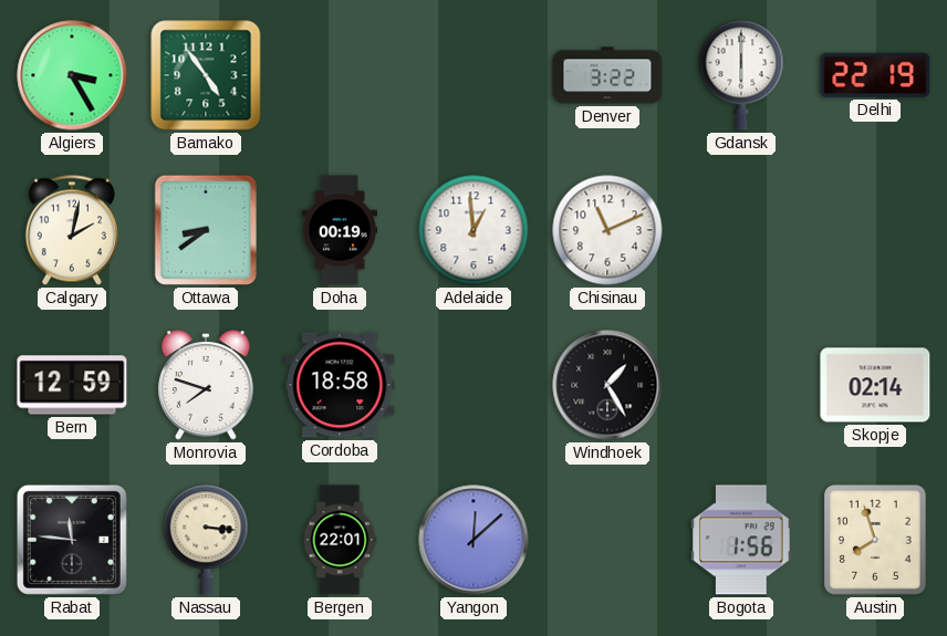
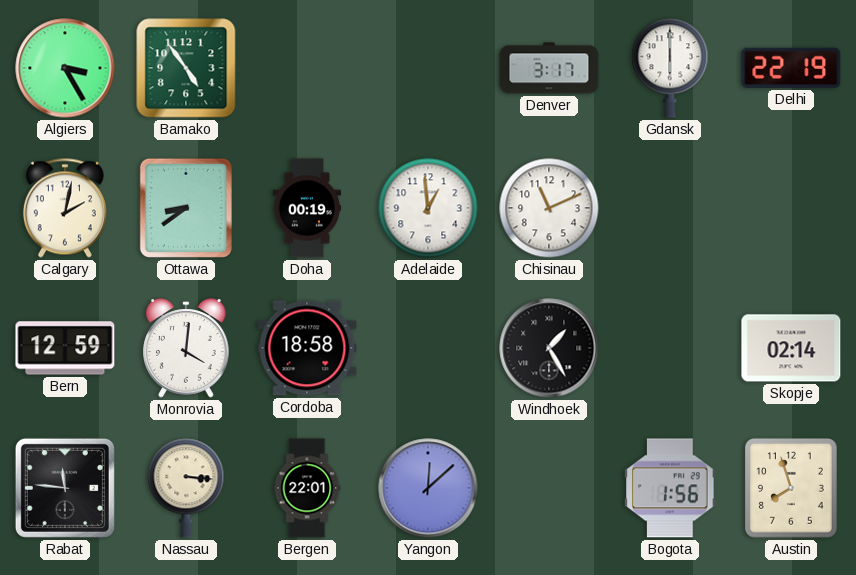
Denver: 3:22 -> 3:17
Monrovia: 7:48 -> 4:01
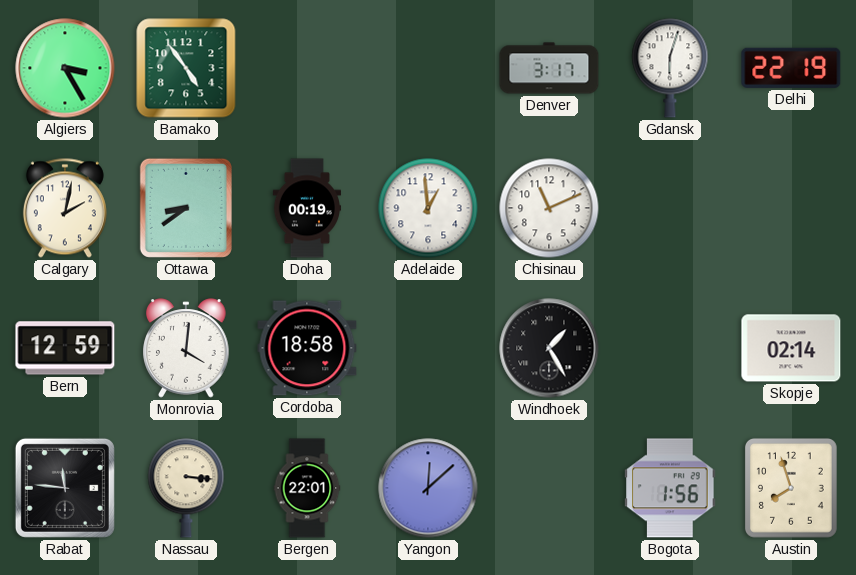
Gdansk: 6:00 -> 6:03
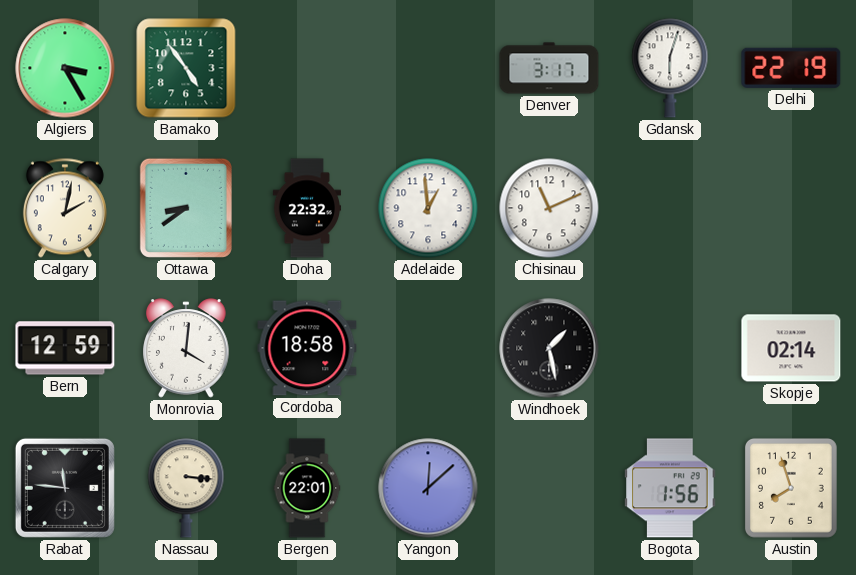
Doha: 00:19 -> 22:32
Windhoek: 1:25 -> 1:28
